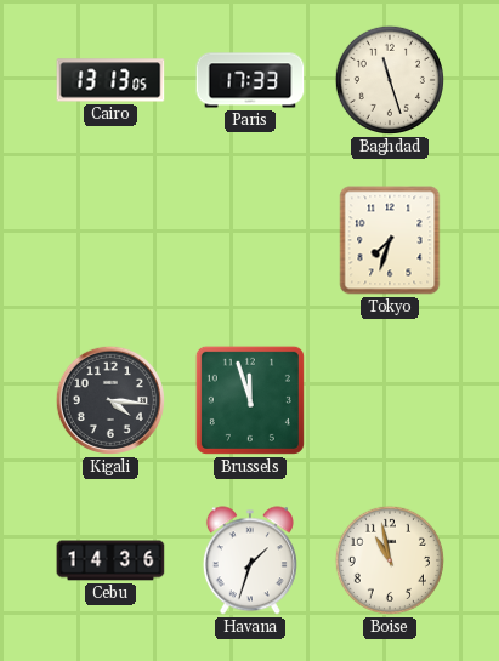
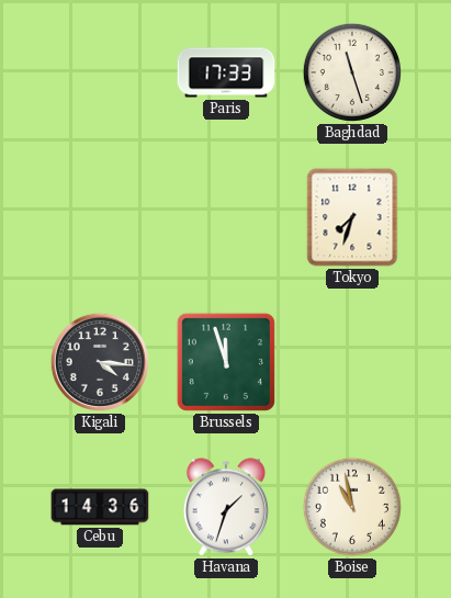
Cairo: 13:13 -> none
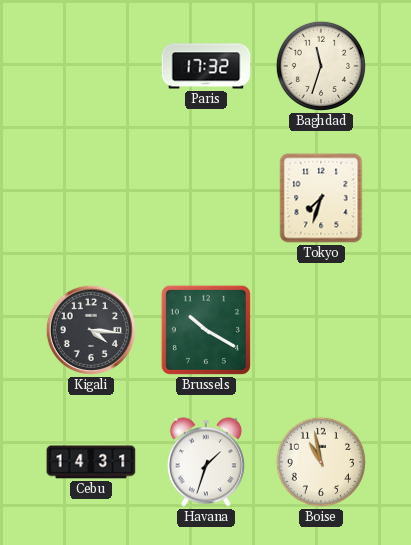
Paris: 17:33 -> 17:32
Baghdad: 11:27 -> 11:33
Brussels: 11:57 -> 10:20
Cebu: 14:36 -> 14:31
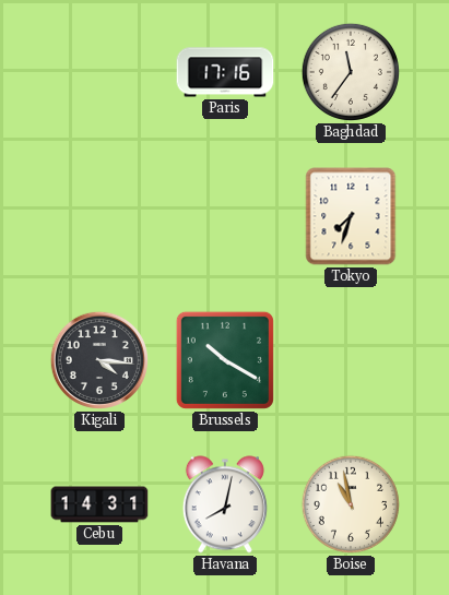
Paris: 17:32 -> 17:16
Baghdad: 11:33 -> 11:36
Havana: 1:33 -> 8:02
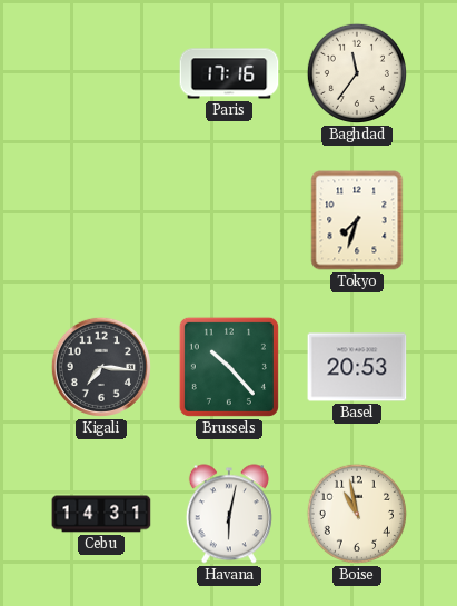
Kigali: 4:16 -> 7:16
Brussels: 10:20 -> 10:23
Basel: none -> 20:53
Havana: 8:02 -> 6:02
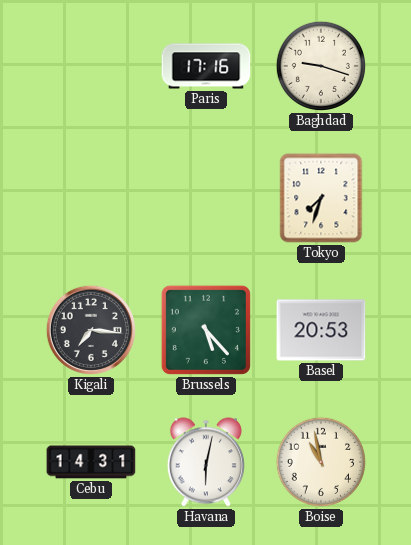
Baghdad: 11:36 -> 9:18
Brussels: 10:23 -> 5:23
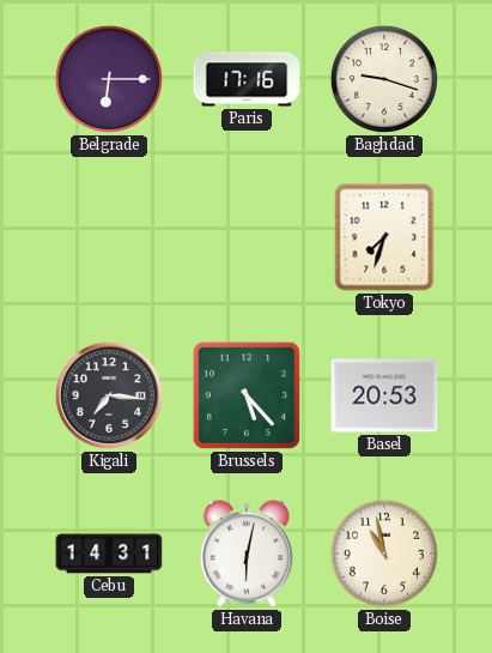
Belgrade: none -> 6:15
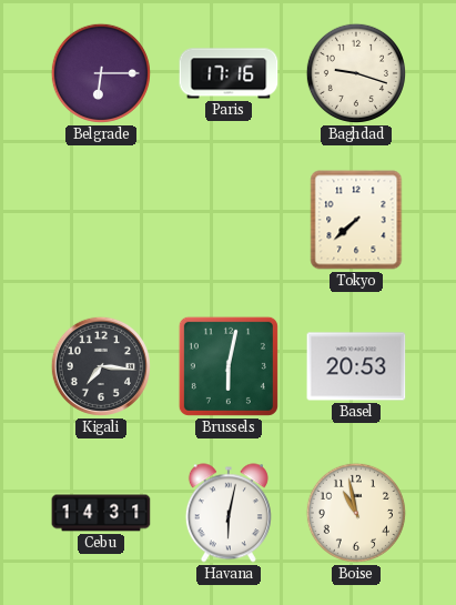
Tokyo: 7:33 -> 7:38
Brussels: 5:23 -> 6:02
